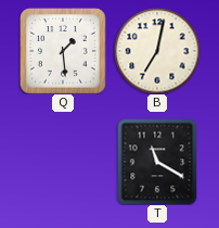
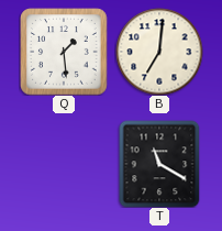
B: 7:02 -> 7:01
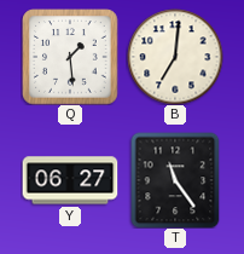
Y: none -> 06:27
T: 11:20 -> 11:24
